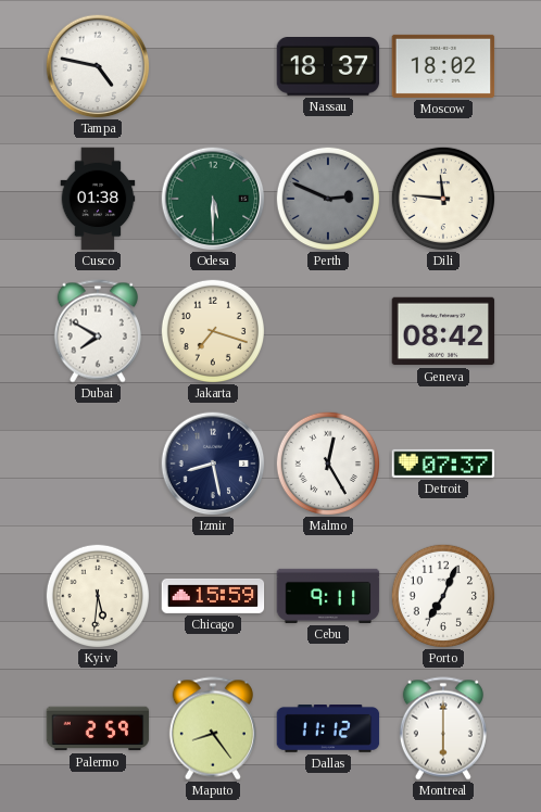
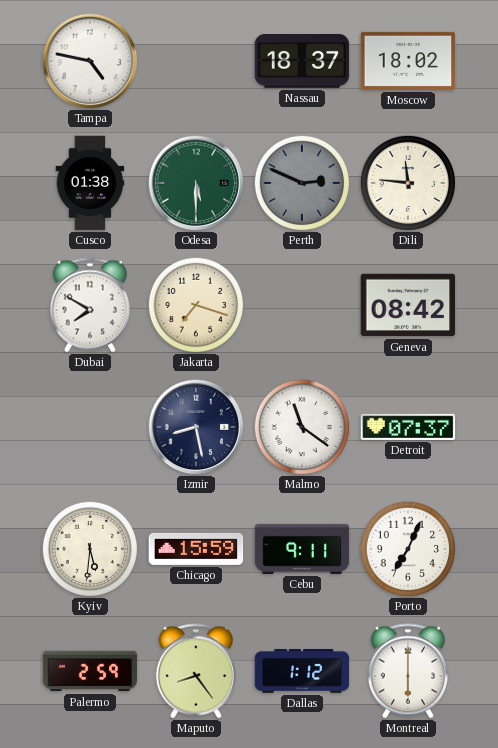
Malmo: 12:25 -> 11:21
Dallas: 11:12 -> 1:12
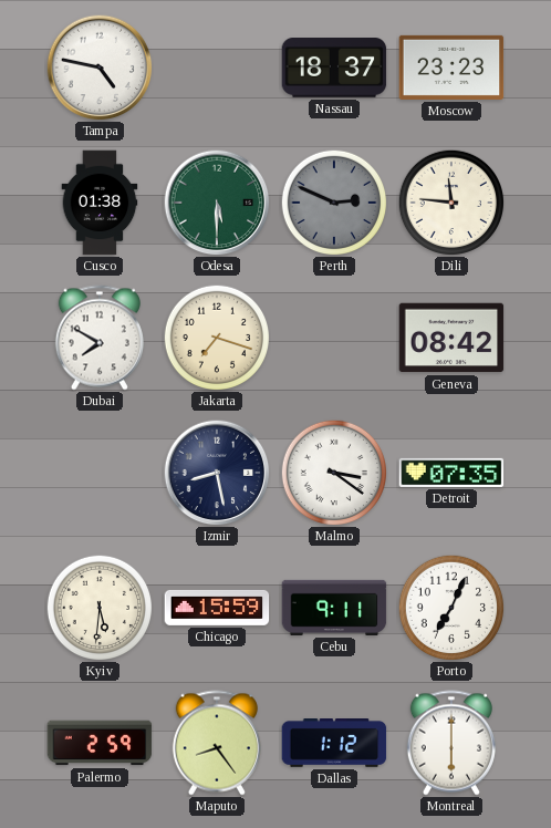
Moscow: 18:02 -> 23:23
Malmo: 11:21 -> 3:21
Detroit: 07:37 -> 07:35
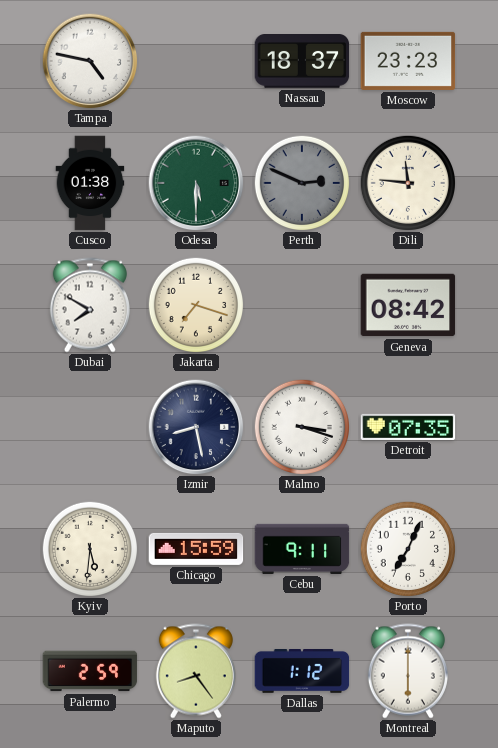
Malmo: 3:21 -> 3:18
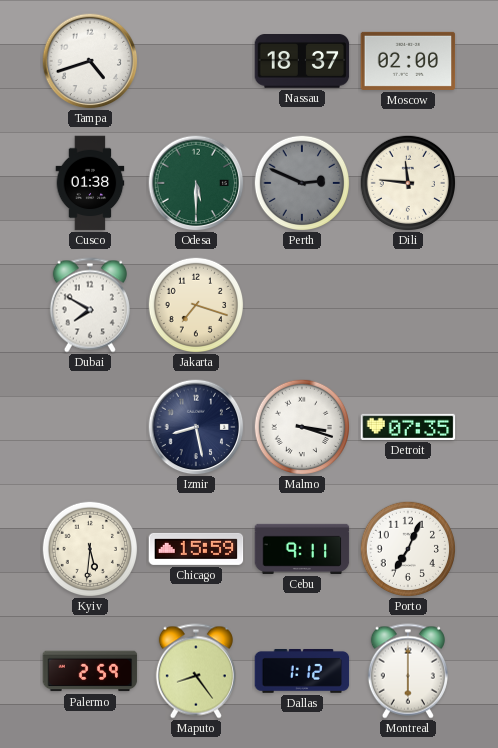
Tampa: 4:47 -> 4:42
Moscow: 23:23 -> 02:00
Geneva: 08:42 -> none
